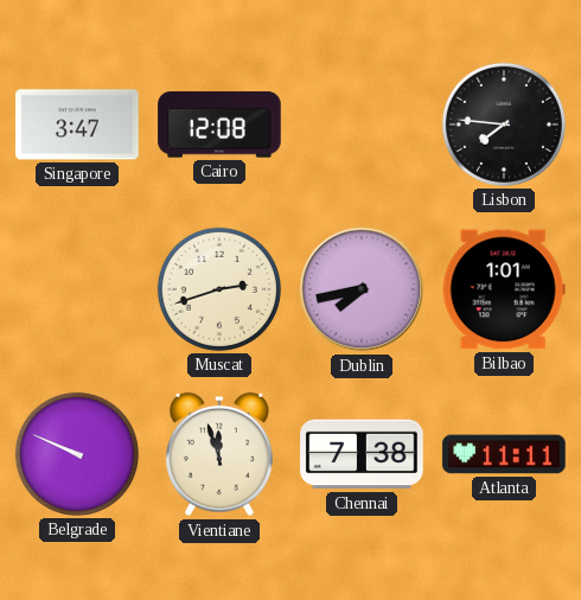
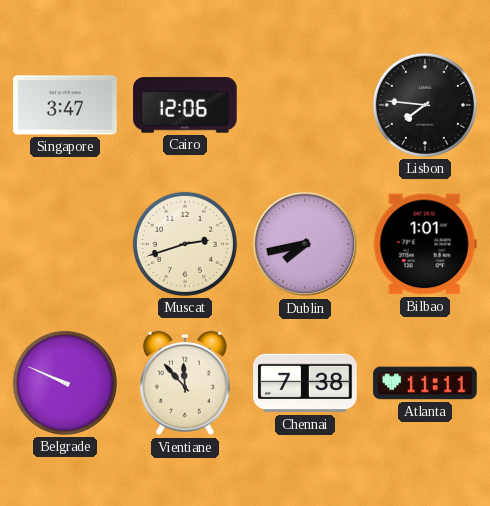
Cairo: 12:08 -> 12:06
Vientiane: 11:57 -> 11:53
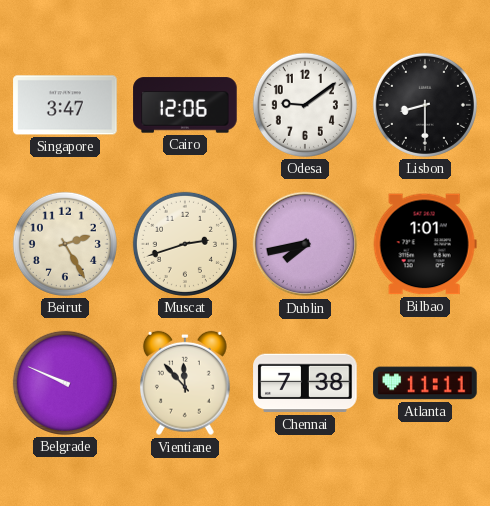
Odesa: none -> 9:09
Lisbon: 7:46 -> 8:30
Beirut: none -> 2:25
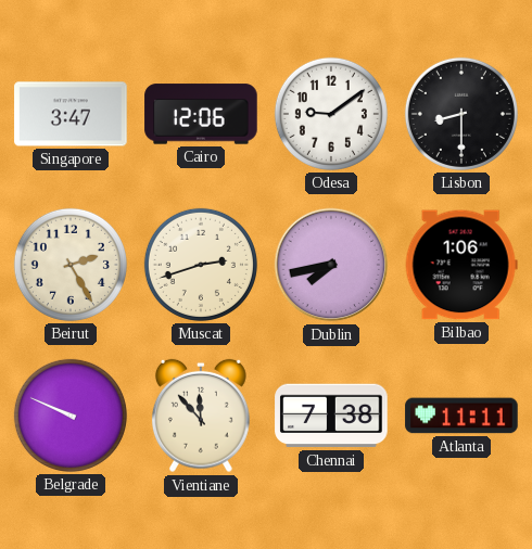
Bilbao: 1:01 -> 1:06
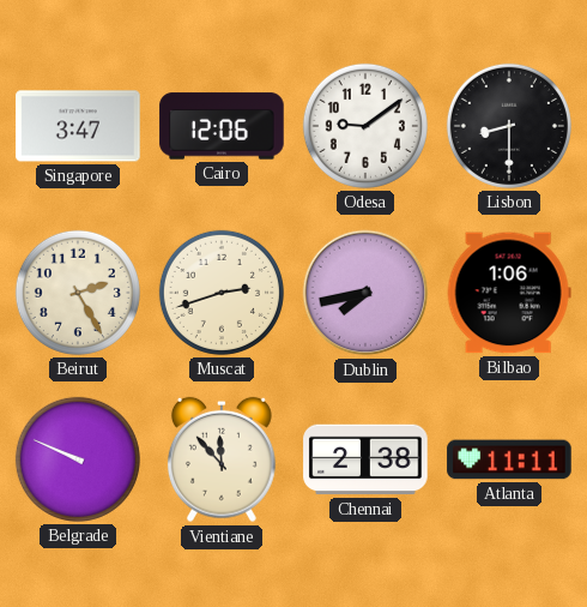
Chennai: 7:38 -> 2:38
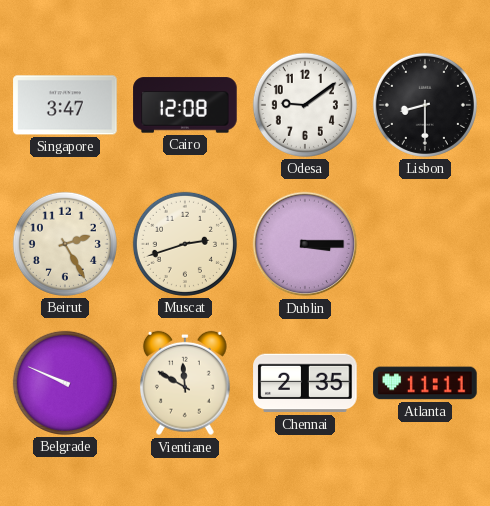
Cairo: 12:06 -> 12:08
Dublin: 7:43 -> 3:15
Bilbao: 1:06 -> none
Vientiane: 11:53 -> 11:50
Chennai: 2:38 -> 2:35
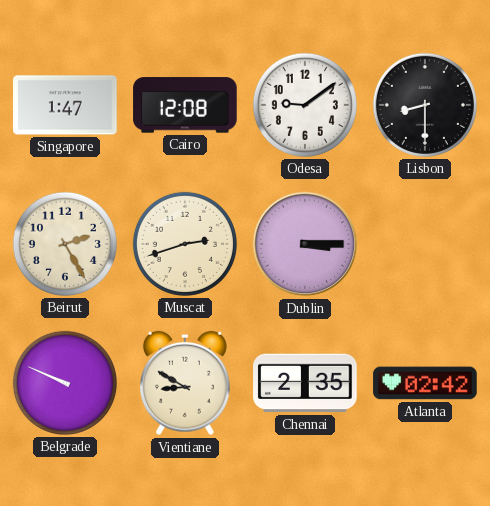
Singapore: 3:47 -> 1:47
Vientiane: 11:50 -> 8:50
Atlanta: 11:11 -> 02:42
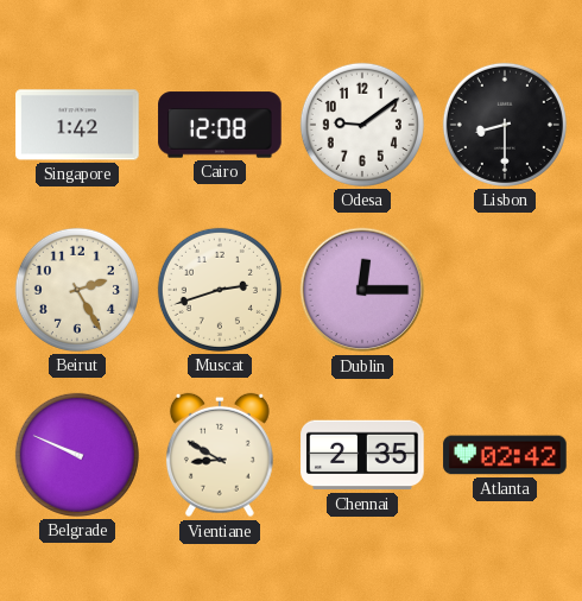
Singapore: 1:47 -> 1:42
Dublin: 3:15 -> 12:15
